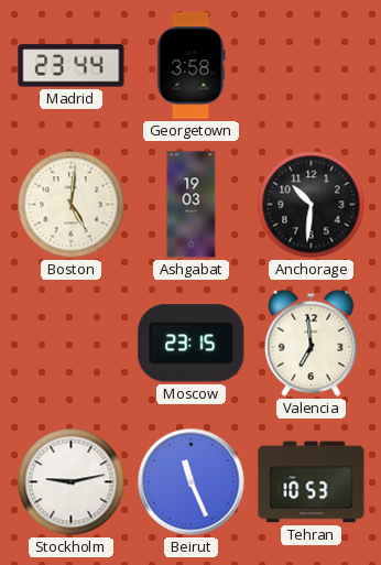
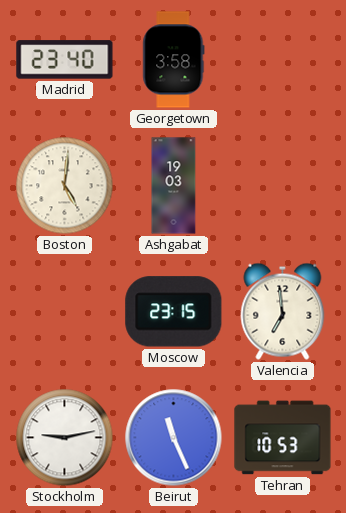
Madrid: 23:44 -> 23:40
Anchorage: 10:31 -> none
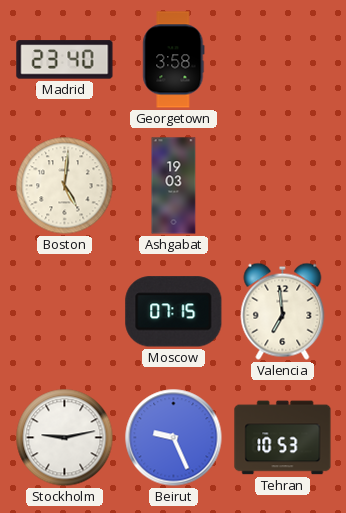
Moscow: 23:15 -> 07:15
Beirut: 11:26 -> 9:26
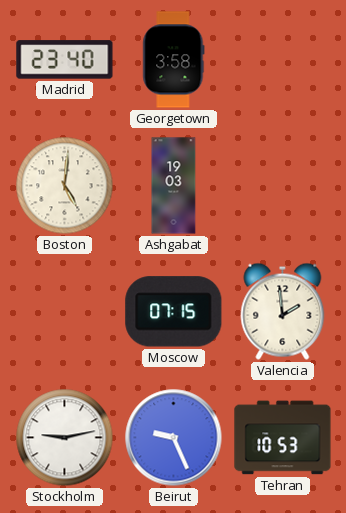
Valencia: 6:59 -> 1:59
